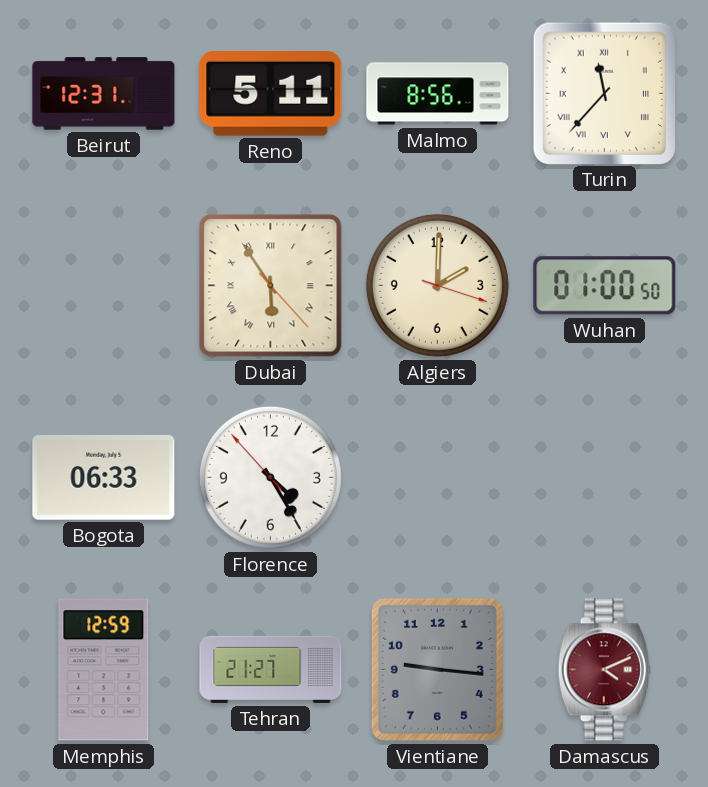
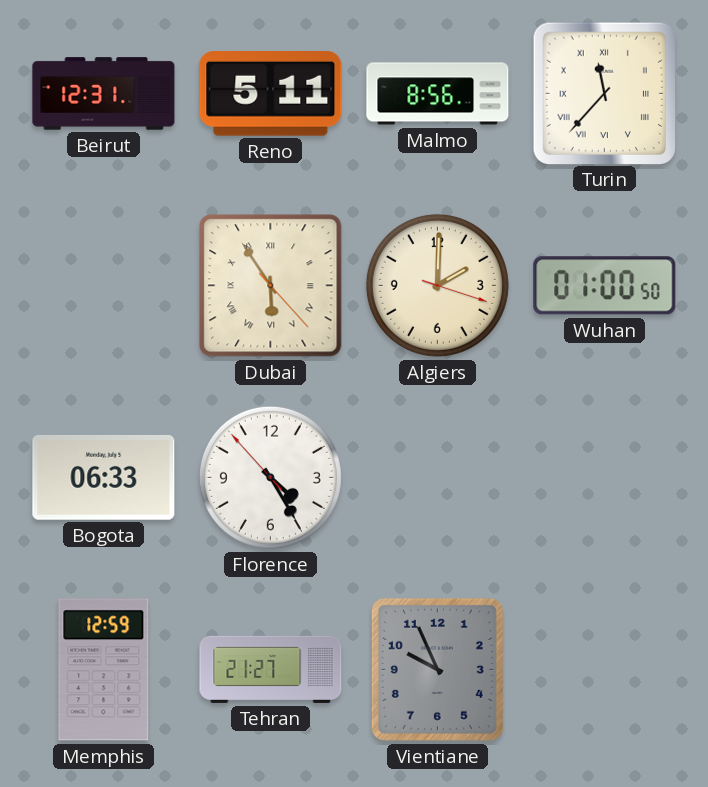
Vientiane: 9:16 -> 9:56
Damascus: 4:11 -> none
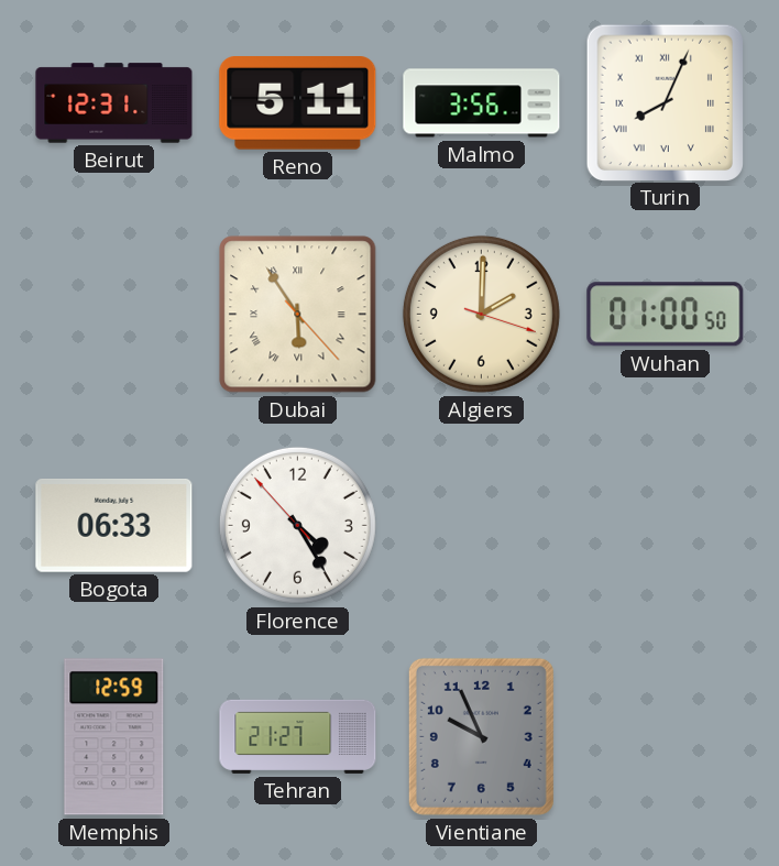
Malmo: 8:56 -> 3:56
Turin: 11:37 -> 8:04
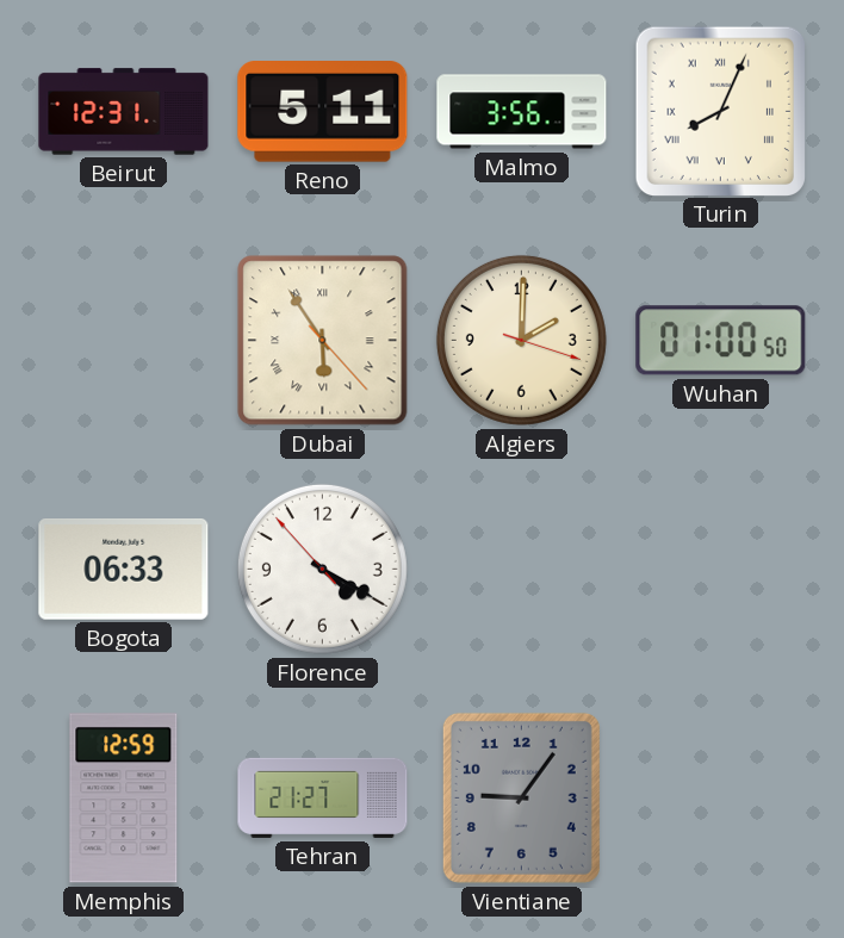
Florence: 4:24 -> 4:19
Vientiane: 9:56 -> 9:06
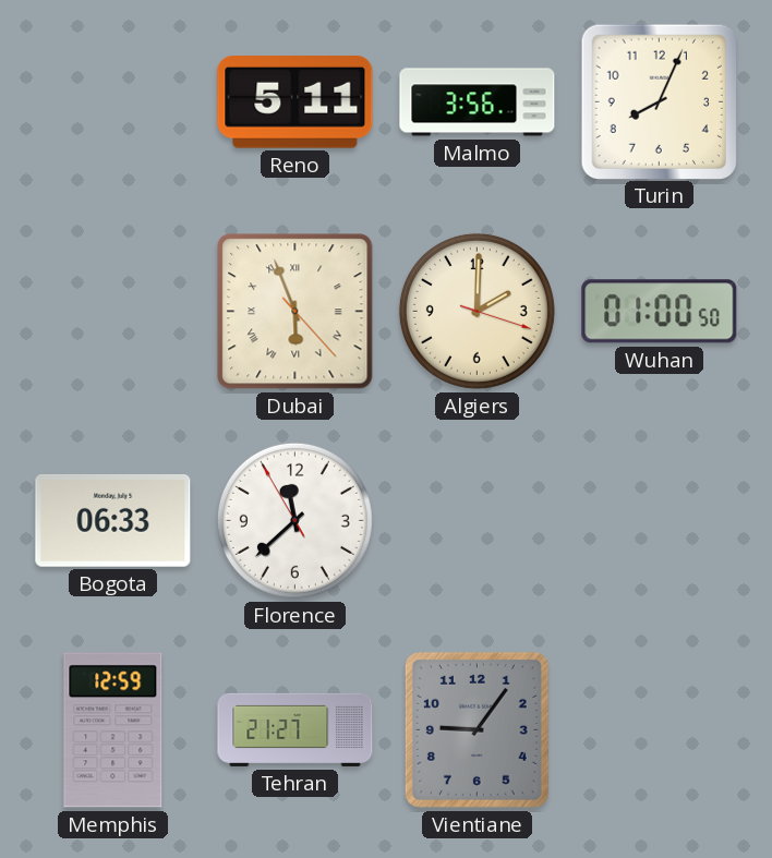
Beirut: 12:31 -> none
Turin numerals: Roman -> Arabic
Dubai: 5:54 -> 5:56
Florence: 4:19 -> 11:37
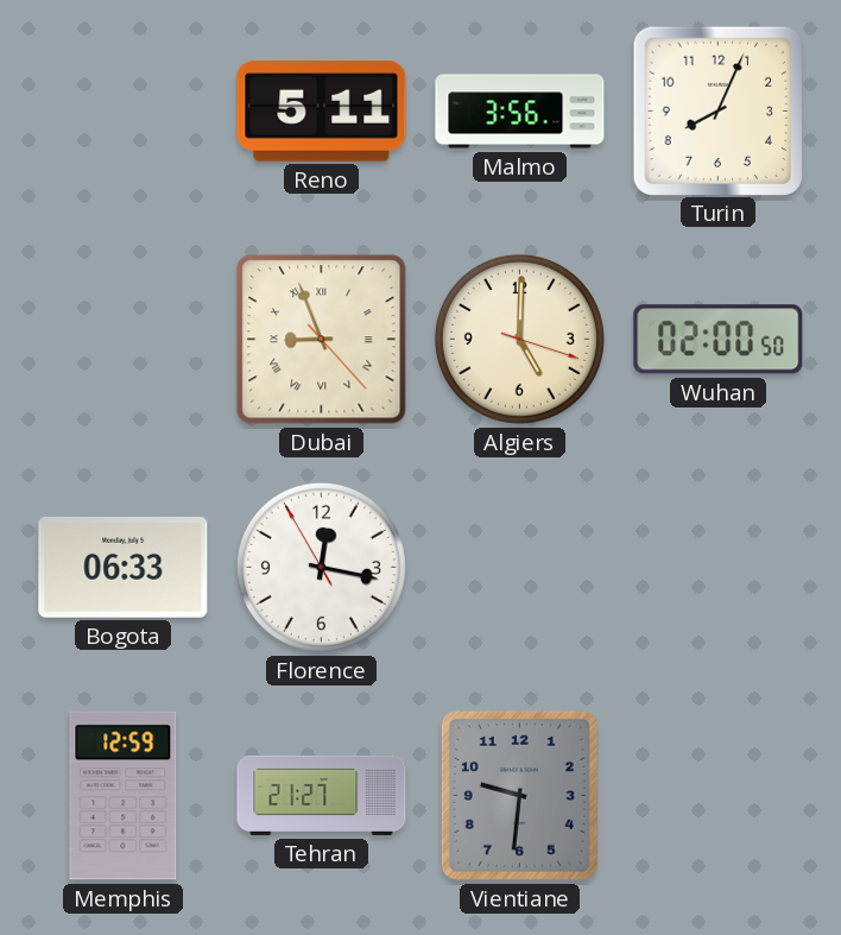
Dubai: 5:56 -> 8:56
Algiers: 2:00 -> 5:00
Wuhan: 01:00 -> 02:00
Florence: 11:37 -> 12:16
Vientiane: 9:06 -> 9:31
